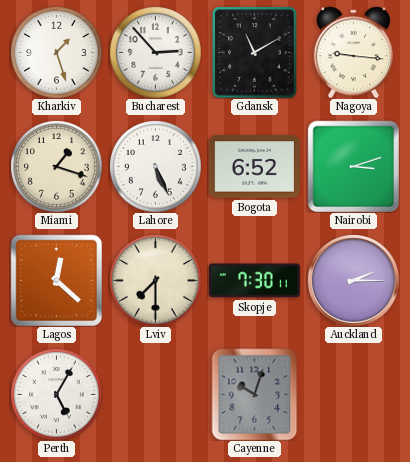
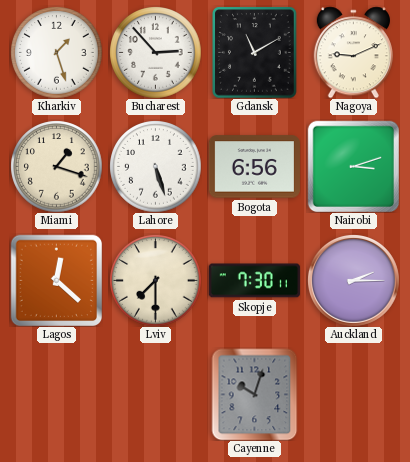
Nagoya: 9:16 -> 9:11
Lahore: 5:26 -> 5:27
Bogota: 6:52 -> 6:56
Perth: 5:05 -> none
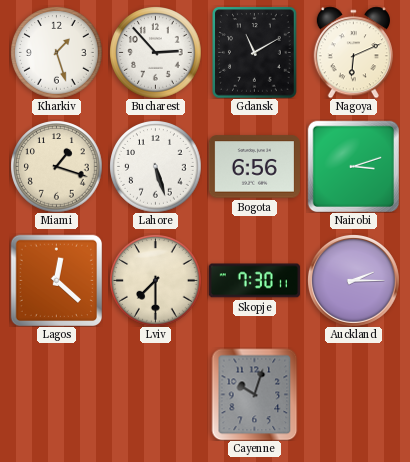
Nagoya: 9:11 -> 6:11
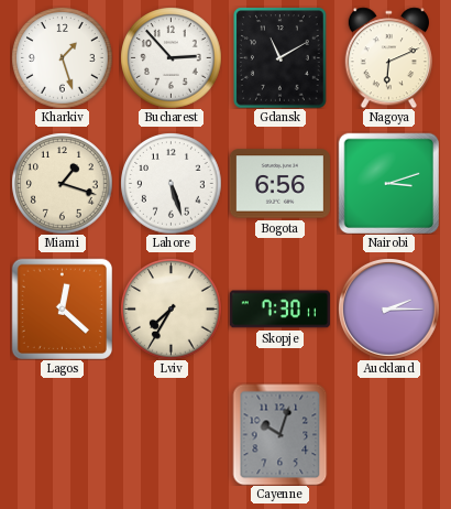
Lviv: 7:30 -> 7:35
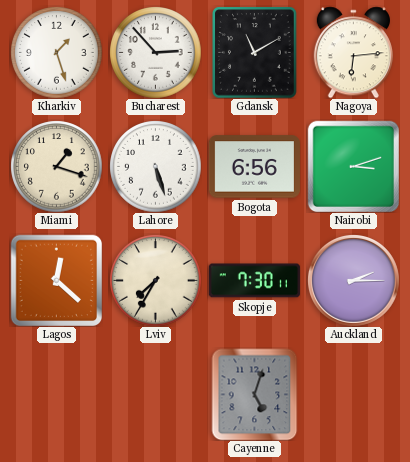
Nagoya: 6:11 -> 6:14
Cayenne: 10:03 -> 5:03
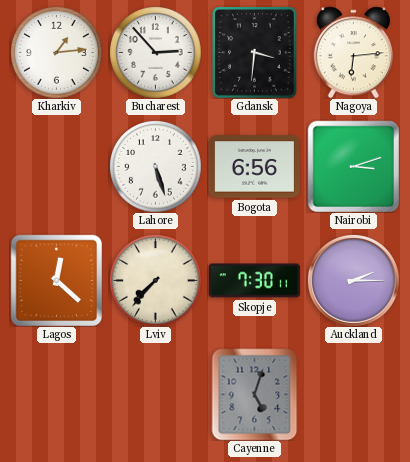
Kharkiv: 1:27 -> 1:14
Gdansk: 11:10 -> 3:31
Miami: 1:18 -> none
Lviv: 7:35 -> 7:37
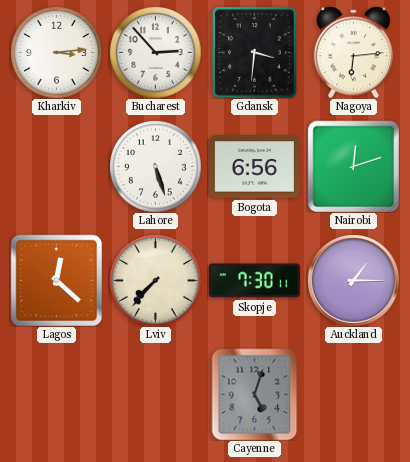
Kharkiv: 1:14 -> 3:14
Nairobi: 3:12 -> 12:12
Auckland: 2:15 -> 1:15
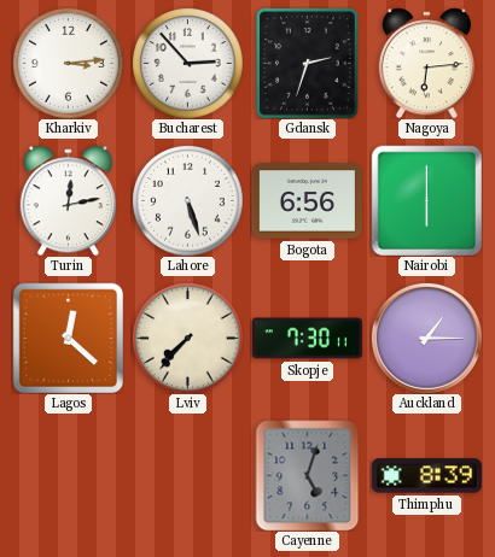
Gdansk: 3:31 -> 2:33
Turin: none -> 12:13
Nairobi: 12:12 -> 6:00
Thimphu: none -> 8:39
